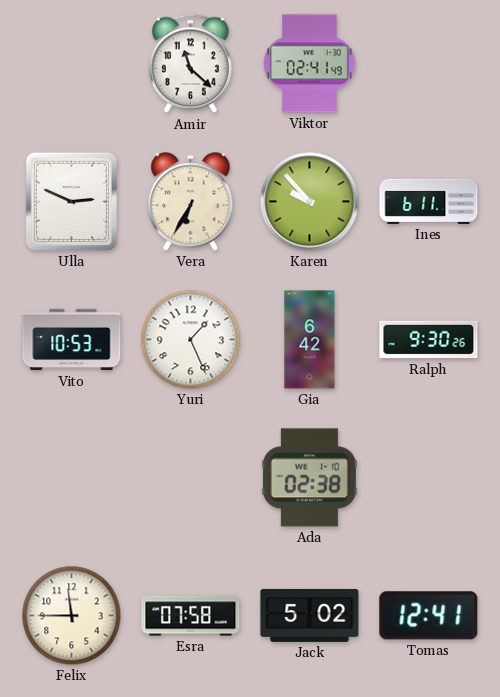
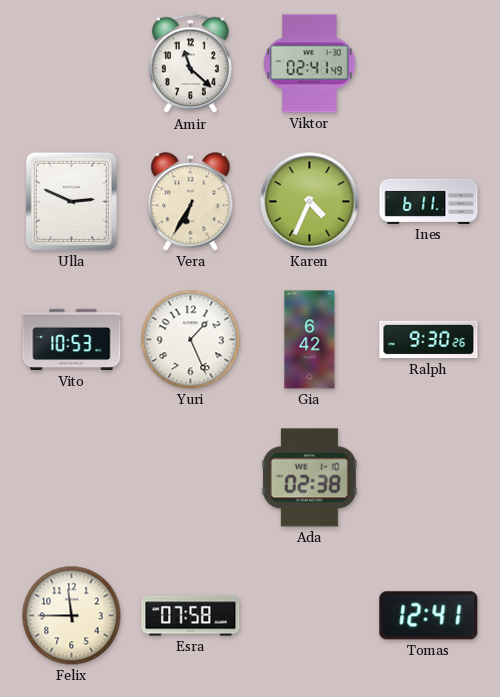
Karen: 9:53 -> 4:34
Jack: 5:02 -> none
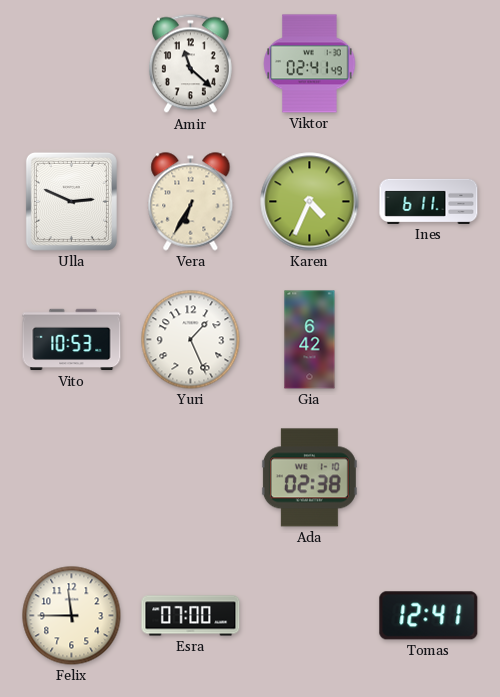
Ralph: 9:30 -> none
Esra: 07:58 -> 07:00
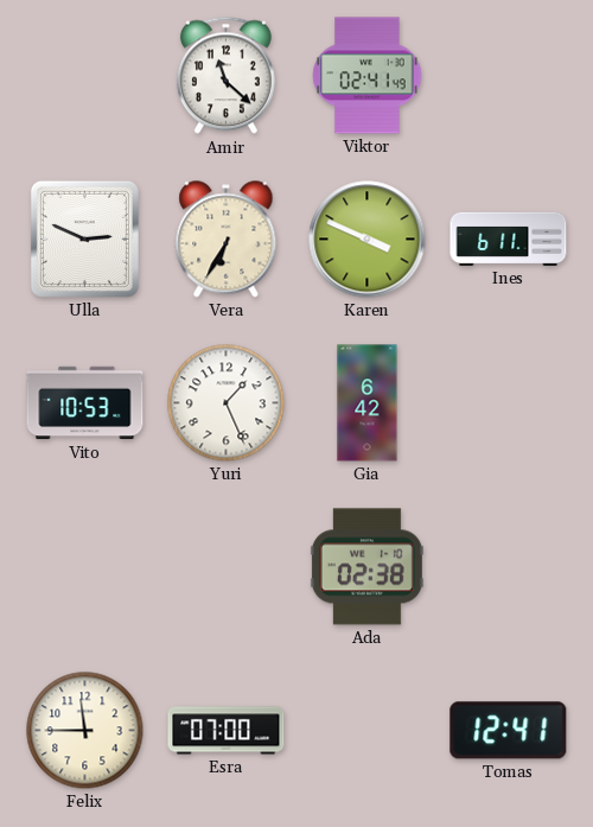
Karen: 4:34 -> 3:49
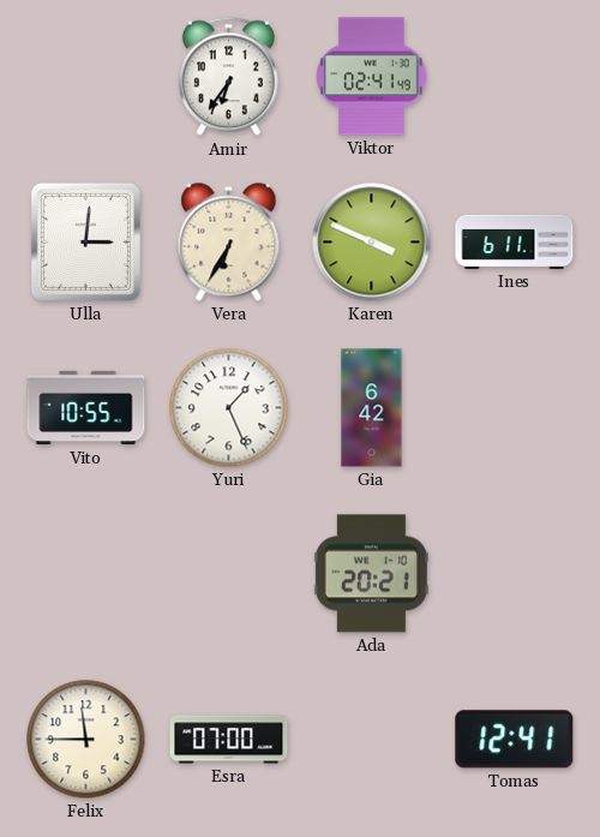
Amir: 11:22 -> 6:36
Ulla: 2:49 -> 3:01
Vito: 10:53 -> 10:55
Ada: 02:38 -> 20:21
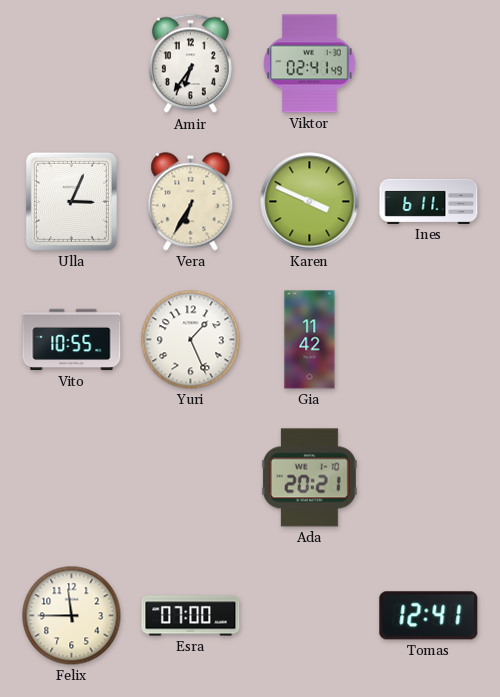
Ulla: 3:01 -> 3:04
Gia: 6:42 -> 11:42
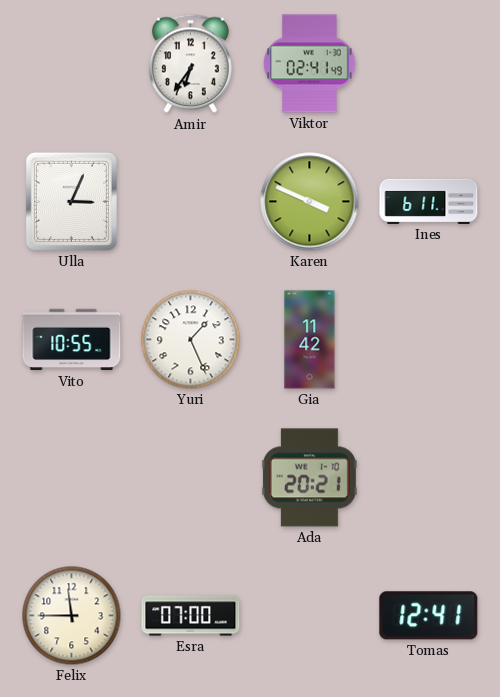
Vera: 6:35 -> none
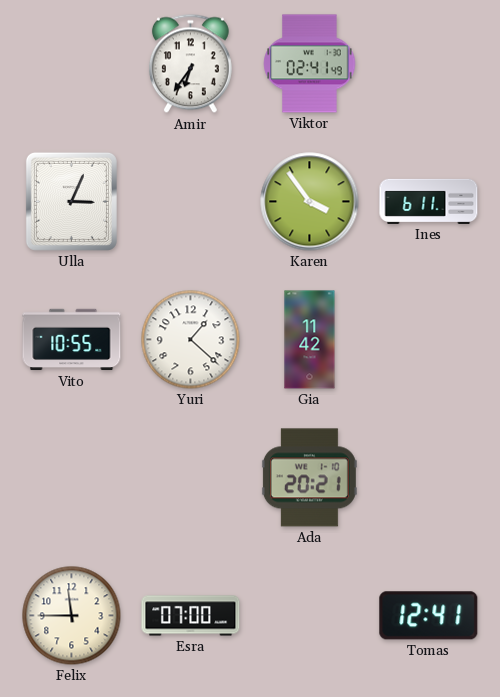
Karen: 3:49 -> 3:54
Yuri: 1:26 -> 1:22
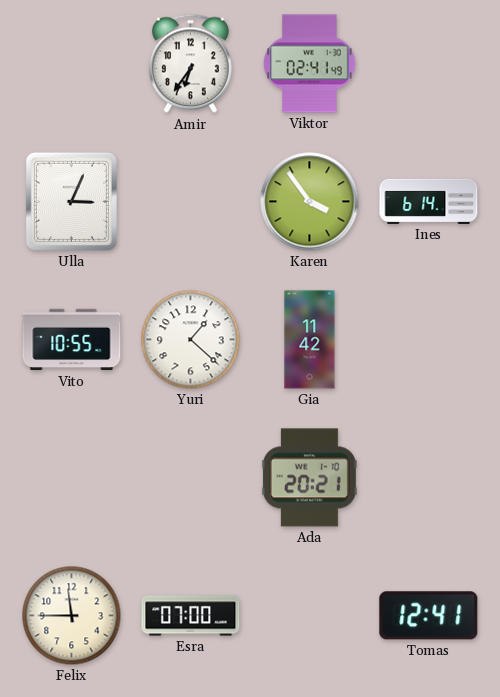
Ines: 6:11 -> 6:14
